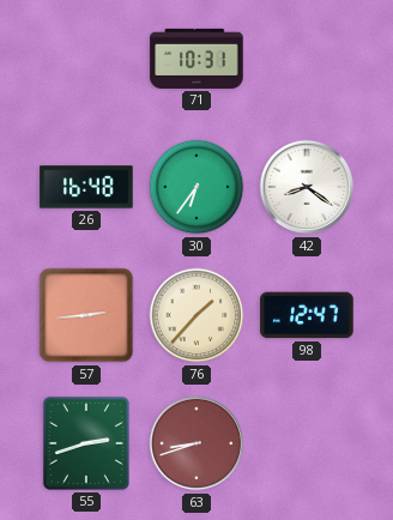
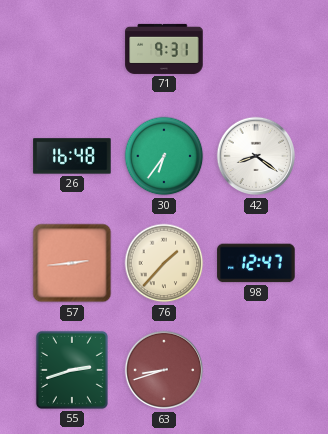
71: 10:31 -> 9:31
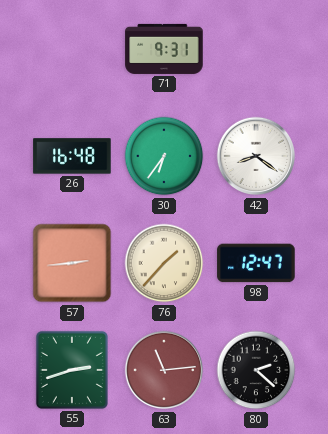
63: 8:42 -> 11:14
80: none -> 2:22
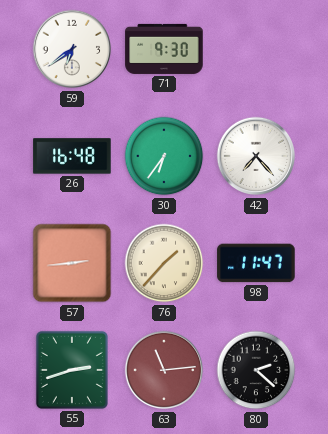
59: none -> 6:39
71: 9:31 -> 9:30
42: 8:21 -> 7:23
98: 12:47 -> 11:47
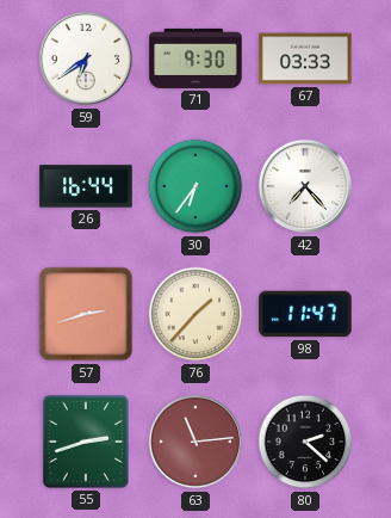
67: none -> 03:33
26: 16:48 -> 16:44
57: 2:44 -> 2:42
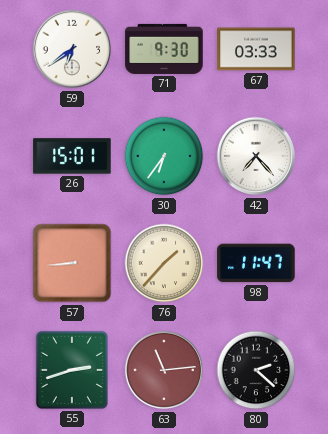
26: 16:44 -> 15:01
57: 2:42 -> 8:44
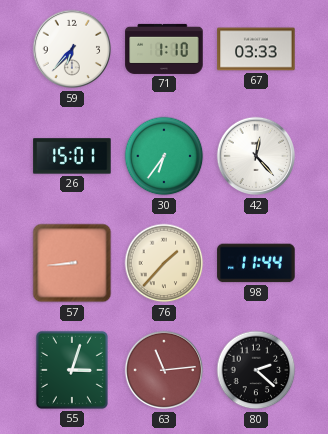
59: 6:39 -> 6:37
71: 9:30 -> 1:10
42: 7:23 -> 12:23
98: 11:47 -> 11:44
55: 2:42 -> 3:03
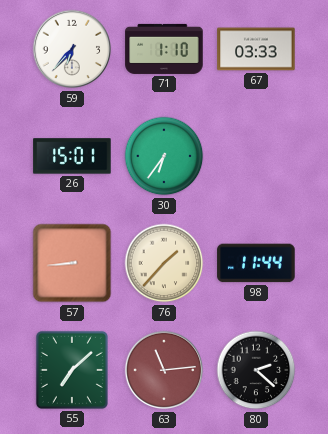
42: 12:23 -> none
55: 3:03 -> 7:08
